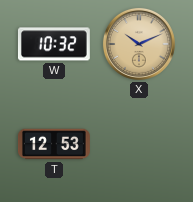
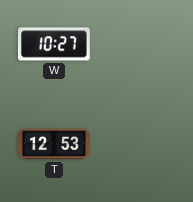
W: 10:32 -> 10:27
X: 10:11 -> none
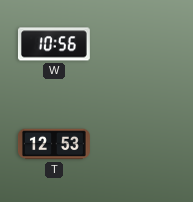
W: 10:27 -> 10:56
